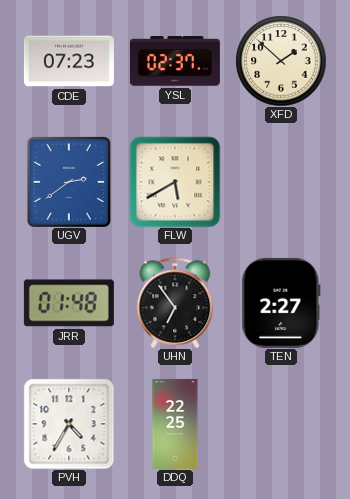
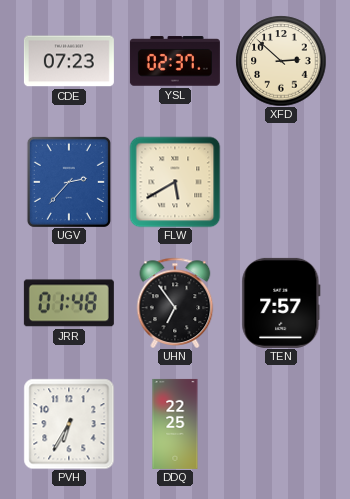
XFD: 1:52 -> 2:52
UGV: 2:39 -> 2:37
TEN: 2:27 -> 7:57
PVH: 4:35 -> 6:35
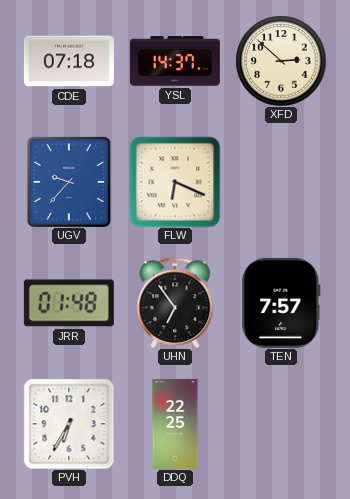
CDE: 07:23 -> 07:18
YSL: 02:37 -> 14:37
UGV: 2:37 -> 9:37
FLW: 5:40 -> 6:19
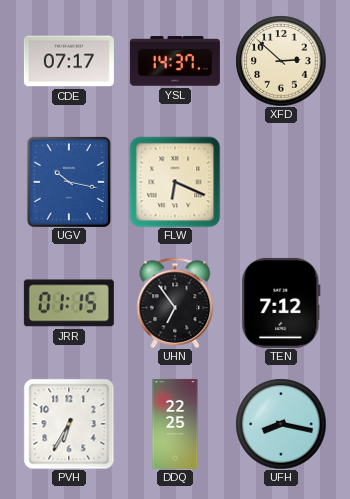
CDE: 07:18 -> 07:17
UGV: 9:37 -> 10:17
JRR: 01:48 -> 01:15
TEN: 7:57 -> 7:12
UFH: none -> 8:17
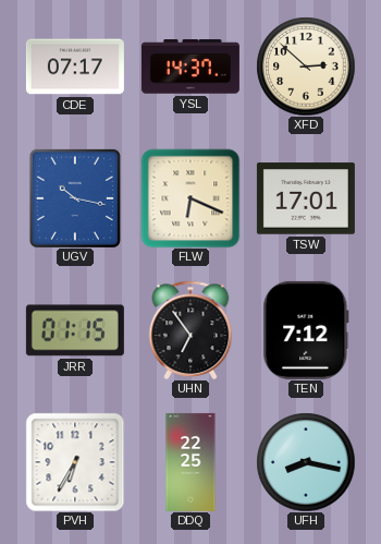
TSW: none -> 17:01
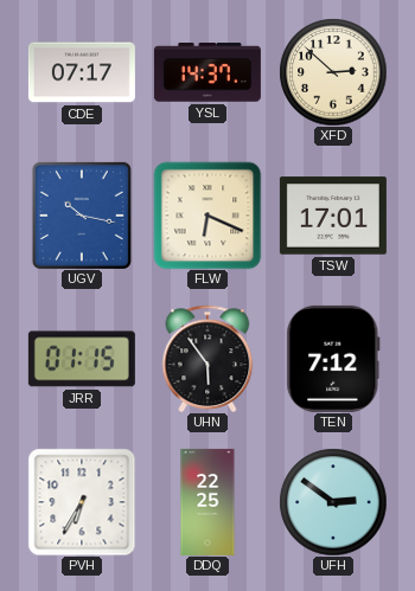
UHN: 6:54 -> 5:54
UFH: 8:17 -> 2:51
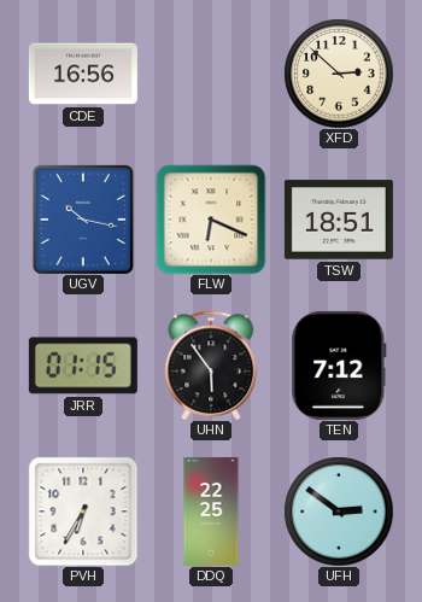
CDE: 07:17 -> 16:56
YSL: 14:37 -> none
TSW: 17:01 -> 18:51
